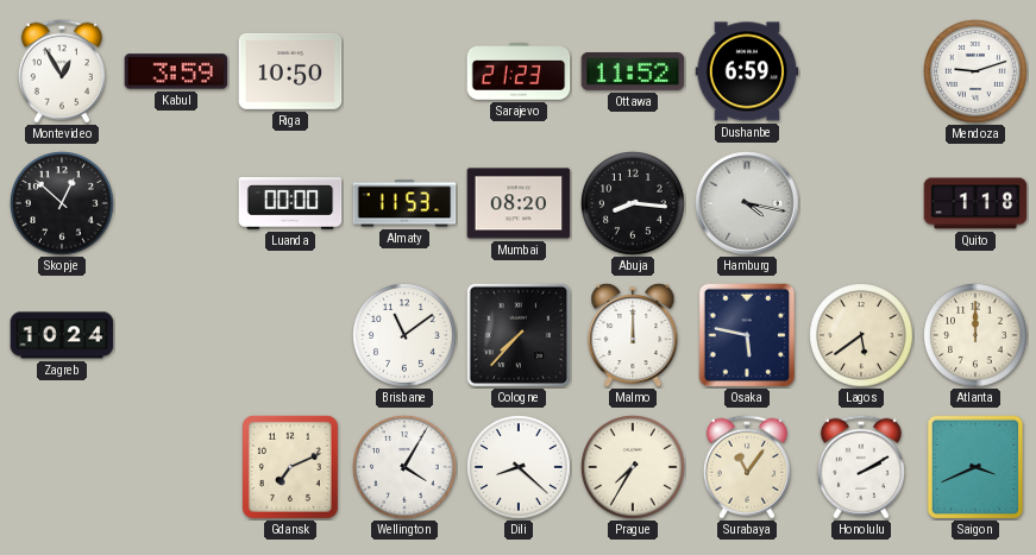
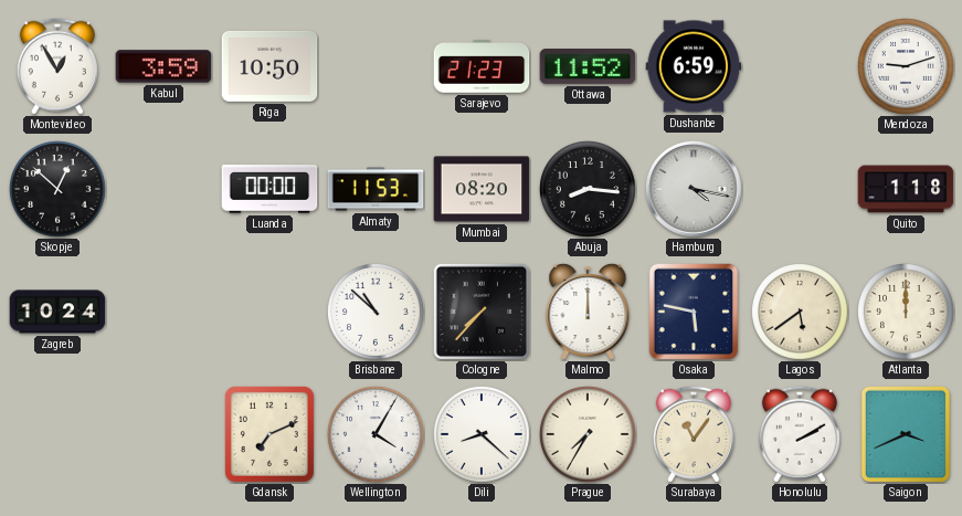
Brisbane: 11:09 -> 10:52
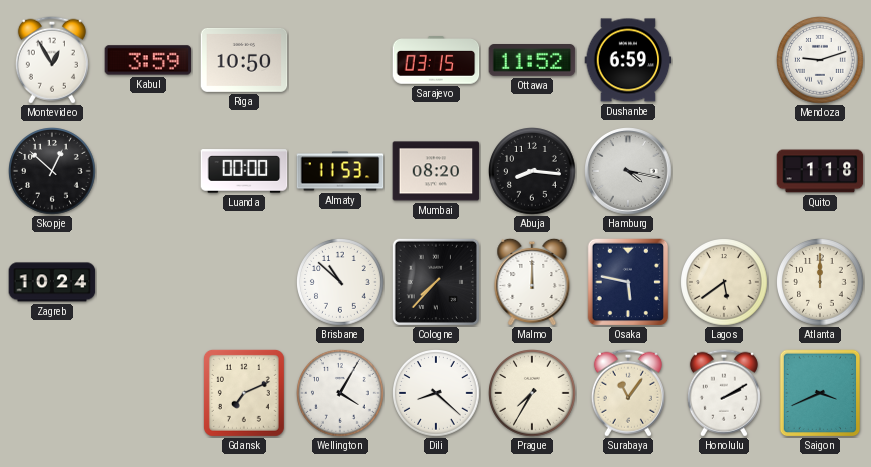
Sarajevo: 21:23 -> 03:15
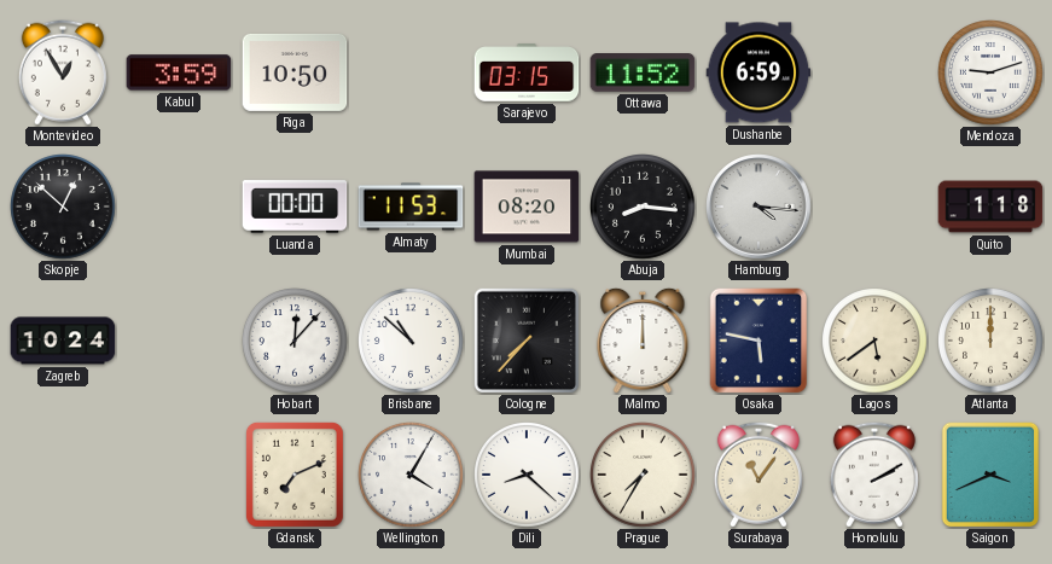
Hamburg: 4:17 -> 4:16
Hobart: none -> 12:07
